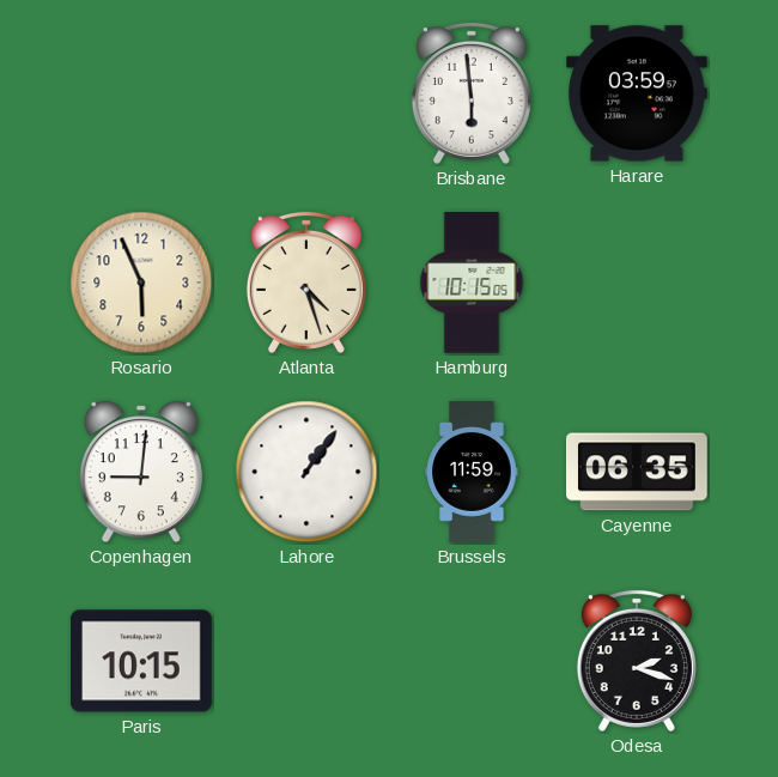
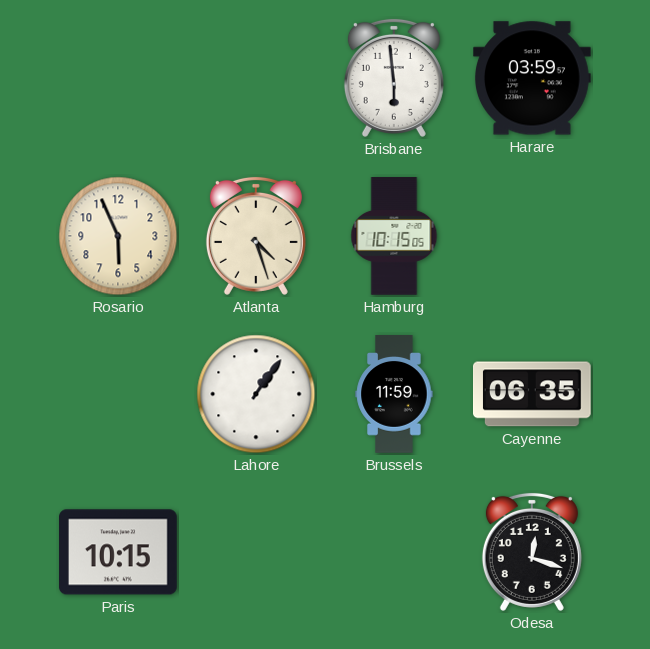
Copenhagen: 9:01 -> none
Odesa: 2:18 -> 12:18
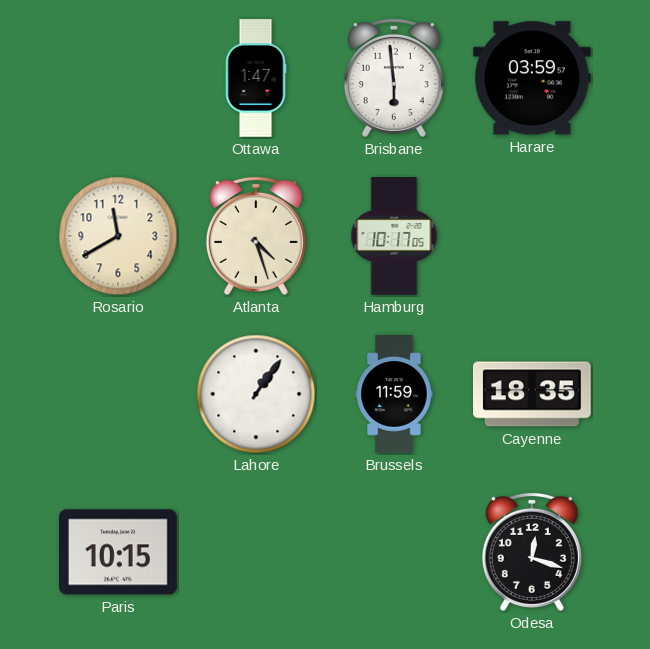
Ottawa: none -> 1:47
Rosario: 5:56 -> 11:40
Hamburg: 10:15 -> 10:17
Cayenne: 06:35 -> 18:35
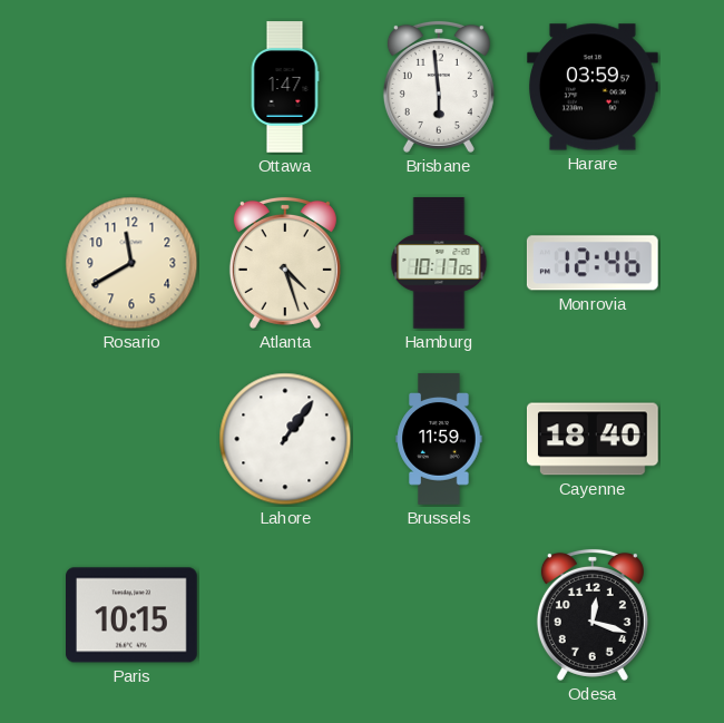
Monrovia: none -> 12:46
Cayenne: 18:35 -> 18:40
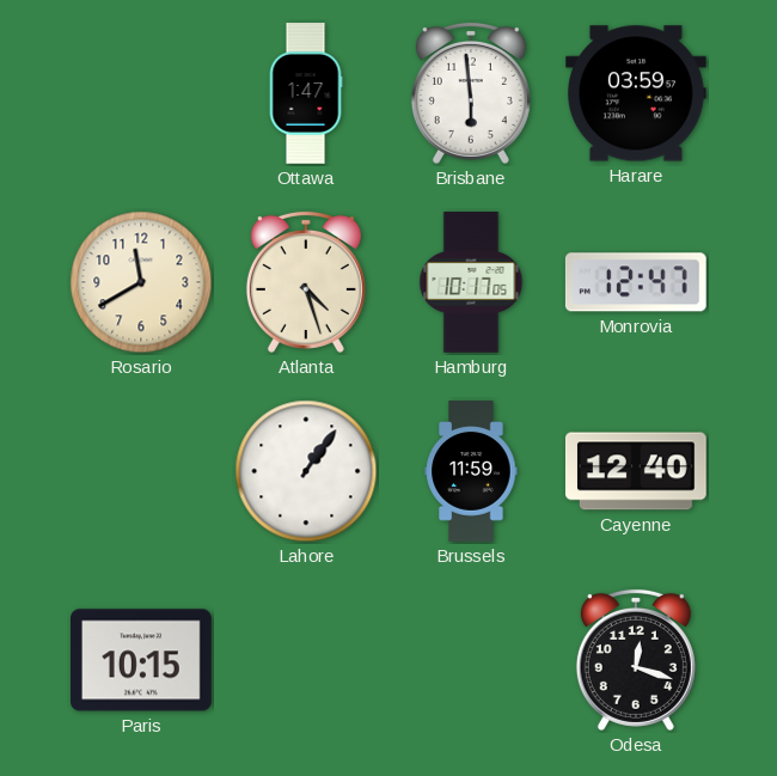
Monrovia: 12:46 -> 12:47
Cayenne: 18:40 -> 12:40
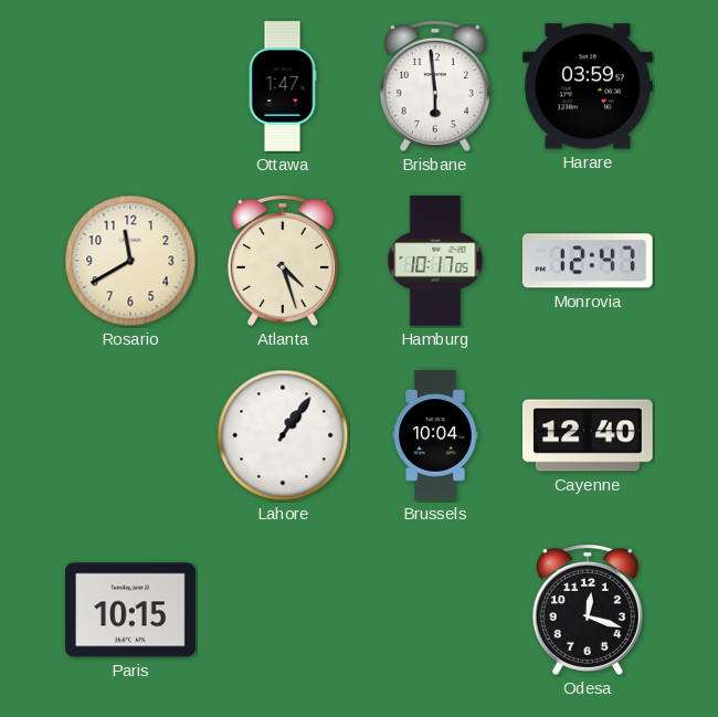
Brussels: 11:59 -> 10:04
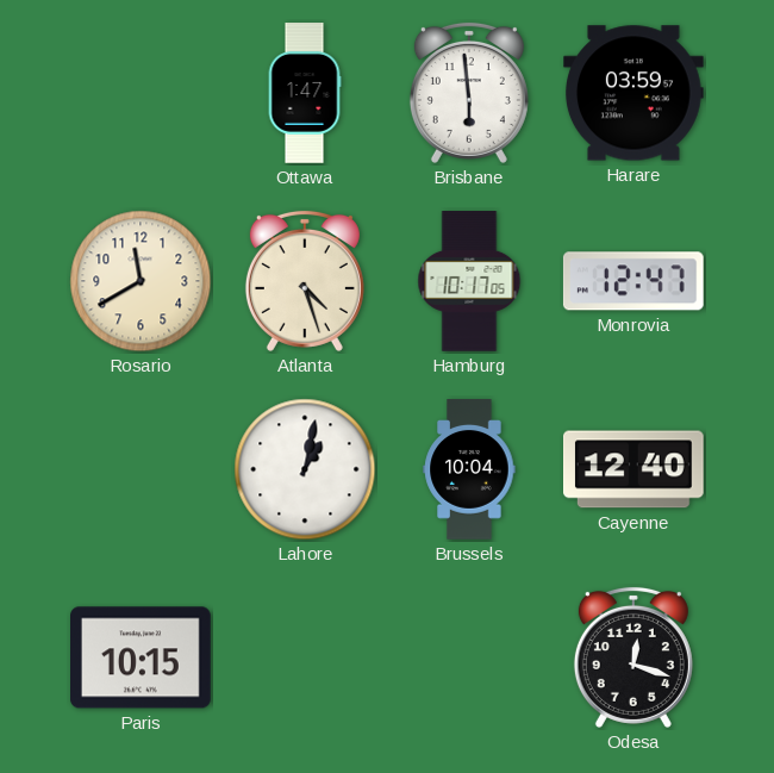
Lahore: 1:06 -> 1:02
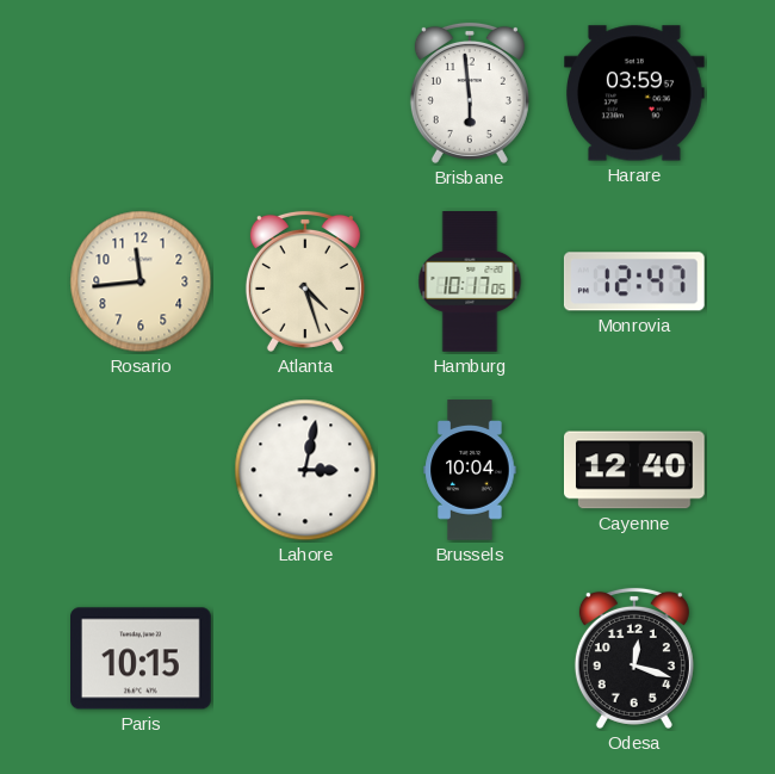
Ottawa: 1:47 -> none
Rosario: 11:40 -> 11:44
Lahore: 1:02 -> 3:02
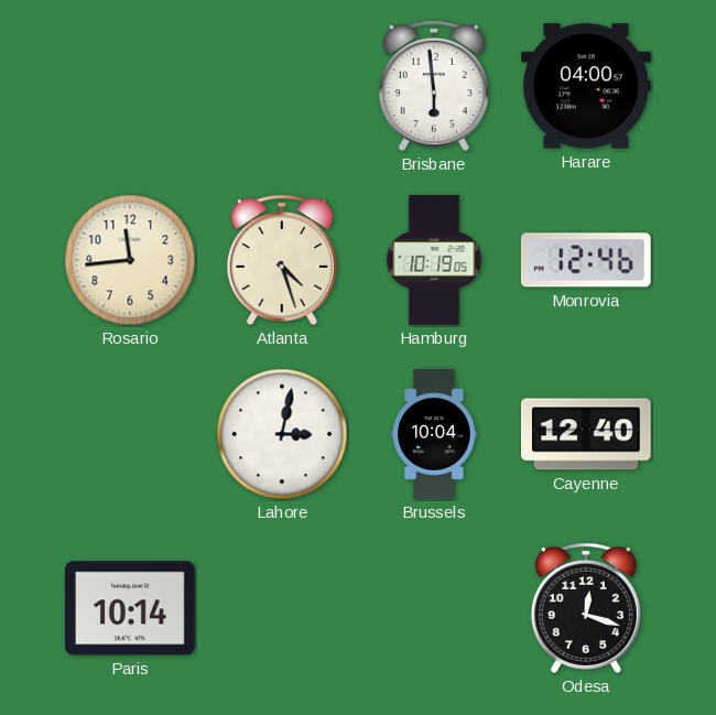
Harare: 03:59 -> 04:00
Hamburg: 10:17 -> 10:19
Monrovia: 12:47 -> 12:46
Paris: 10:15 -> 10:14
